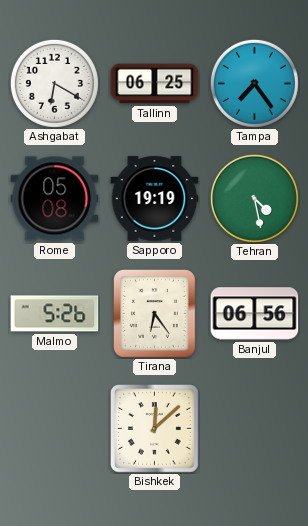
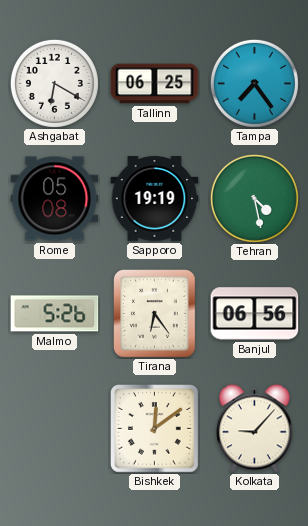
Bishkek: 12:08 -> 12:09
Kolkata: none -> 9:07
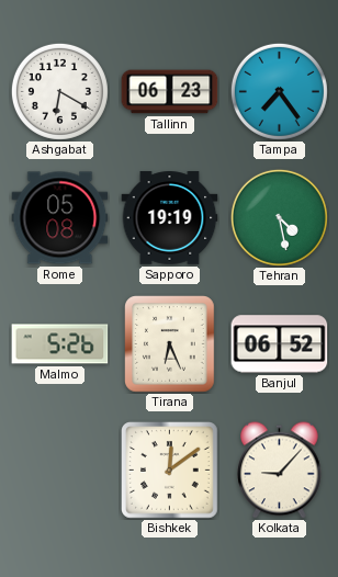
Tallinn: 06:25 -> 06:23
Tirana: 6:24 -> 6:26
Banjul: 06:56 -> 06:52
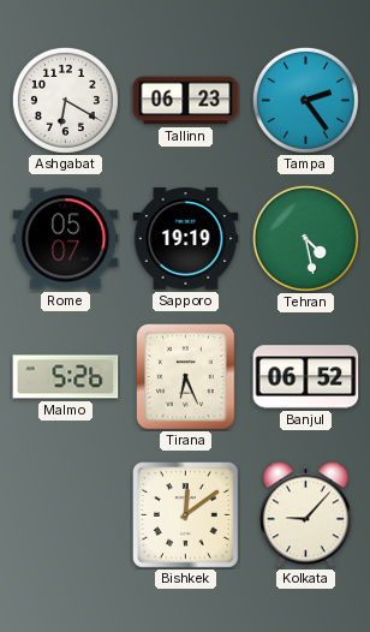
Tampa: 7:24 -> 2:24
Rome: 05:08 -> 05:07
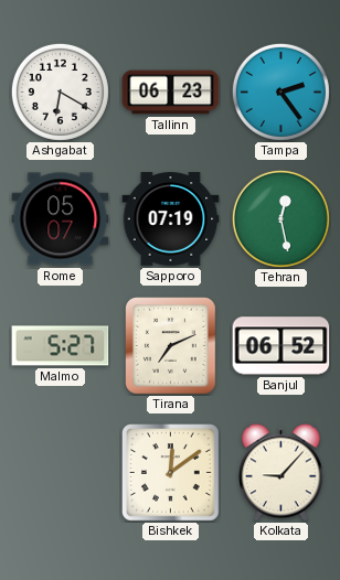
Sapporo: 19:19 -> 07:19
Tehran: 4:28 -> 12:28
Malmo: 5:26 -> 5:27
Tirana: 6:26 -> 7:11
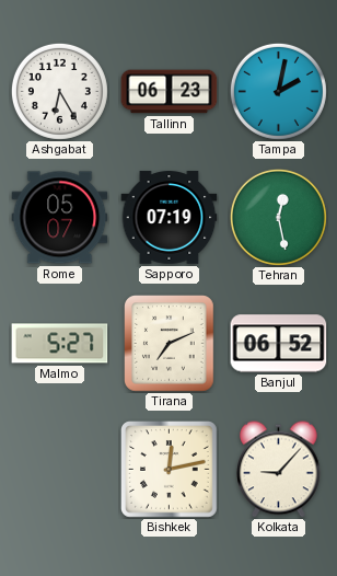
Ashgabat: 6:20 -> 6:25
Tampa: 2:24 -> 2:02
Bishkek: 12:09 -> 12:13
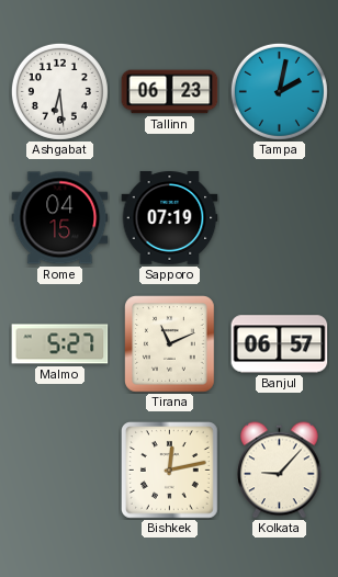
Ashgabat: 6:25 -> 6:29
Rome: 05:07 -> 04:15
Tehran: 12:28 -> none
Tirana: 7:11 -> 11:11
Banjul: 06:52 -> 06:57
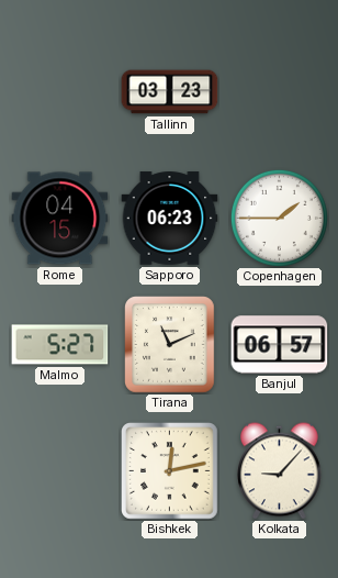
Ashgabat: 6:29 -> none
Tallinn: 06:23 -> 03:23
Tampa: 2:02 -> none
Sapporo: 07:19 -> 06:23
Copenhagen: none -> 1:45
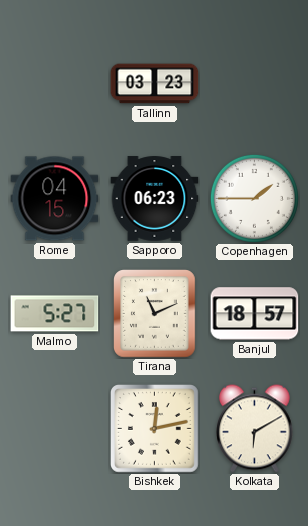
Banjul: 06:57 -> 18:57
Kolkata: 9:07 -> 6:10
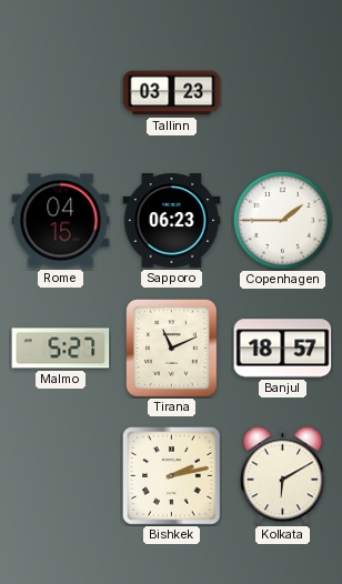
Bishkek: 12:13 -> 2:13
